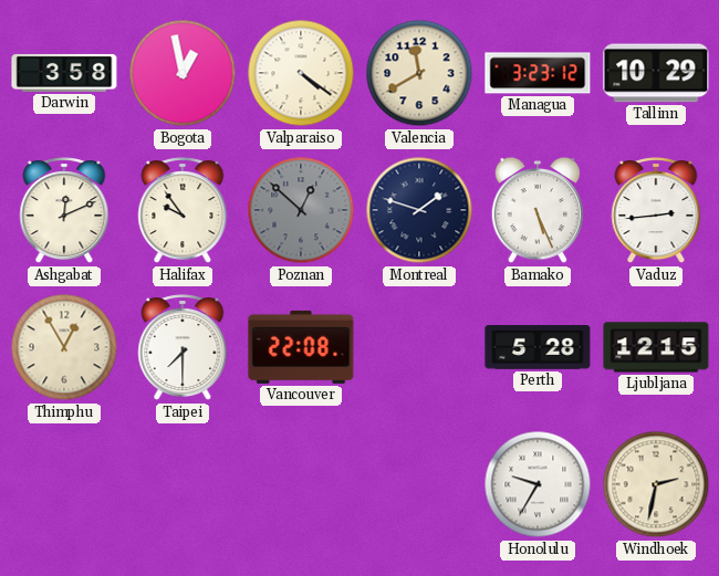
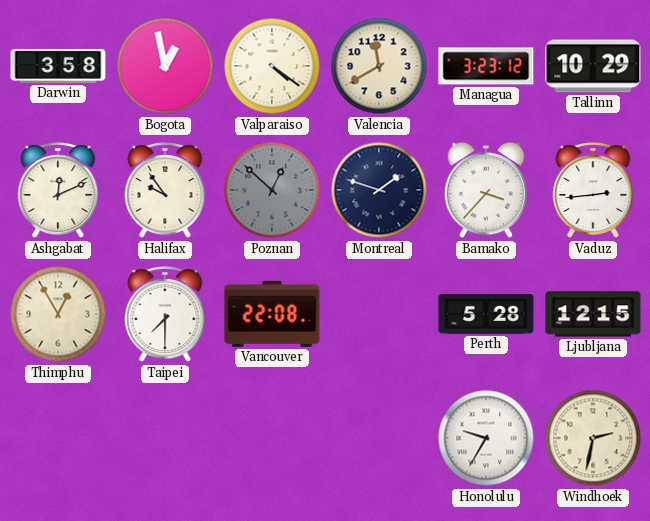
Bamako: 5:26 -> 3:37
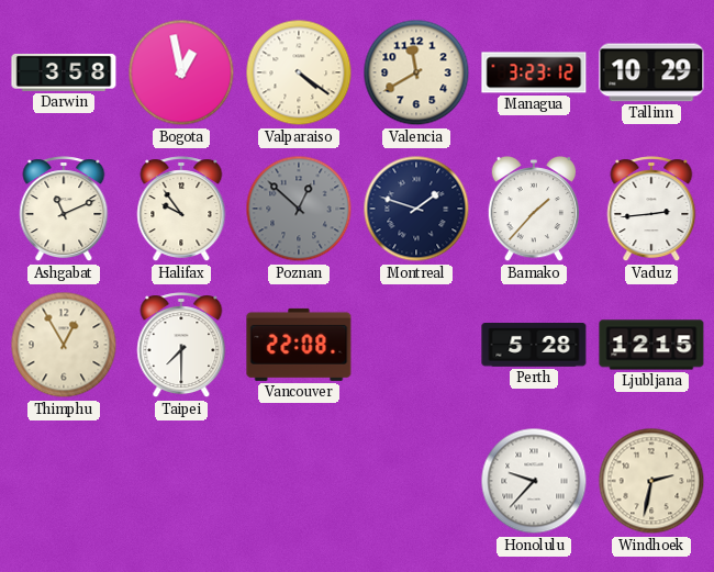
Ashgabat: 12:11 -> 11:11
Bamako: 3:37 -> 1:37
Honolulu: 9:35 -> 9:37
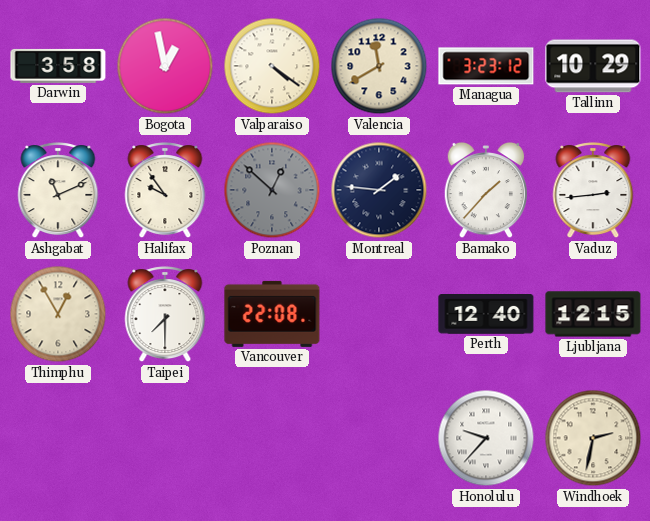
Montreal: 1:48 -> 1:46
Perth: 5:28 -> 12:40
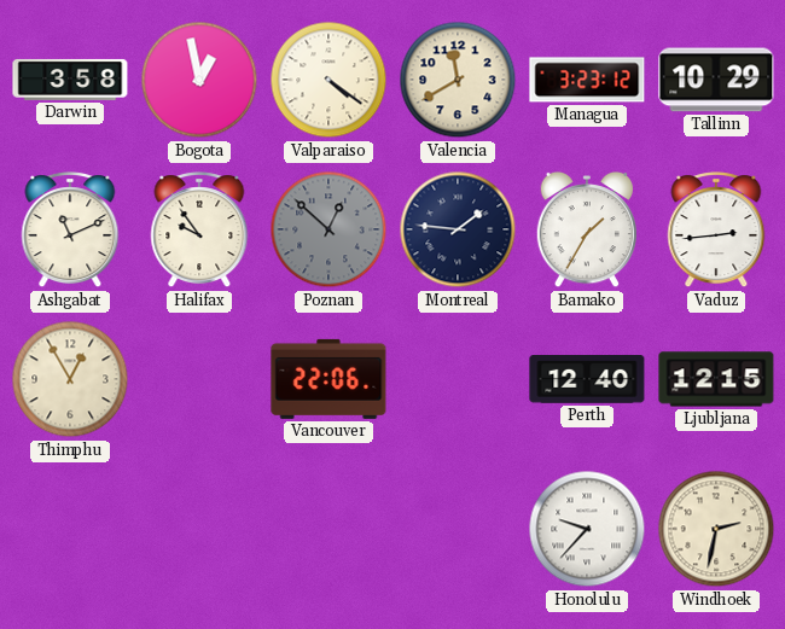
Bamako: 1:37 -> 1:35
Taipei: 7:30 -> none
Vancouver: 22:08 -> 22:06
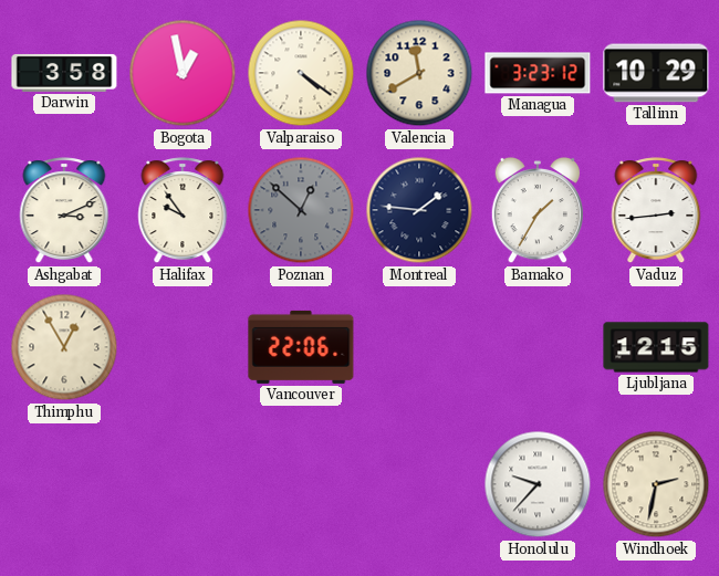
Ashgabat: 11:11 -> 3:11
Perth: 12:40 -> none
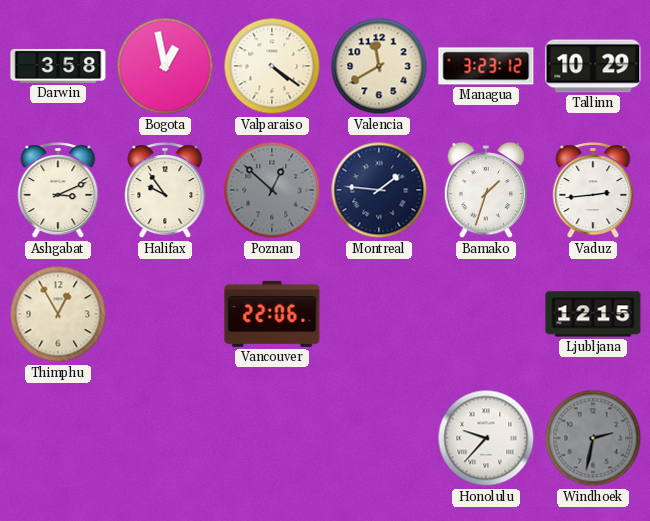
Bamako: 1:35 -> 1:33
Windhoek dial: cream -> grey
